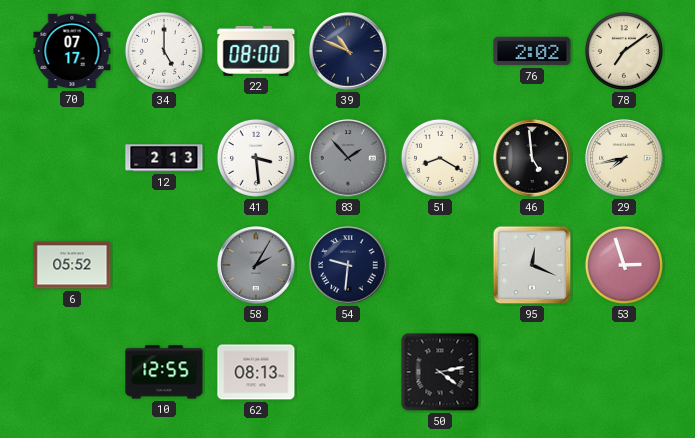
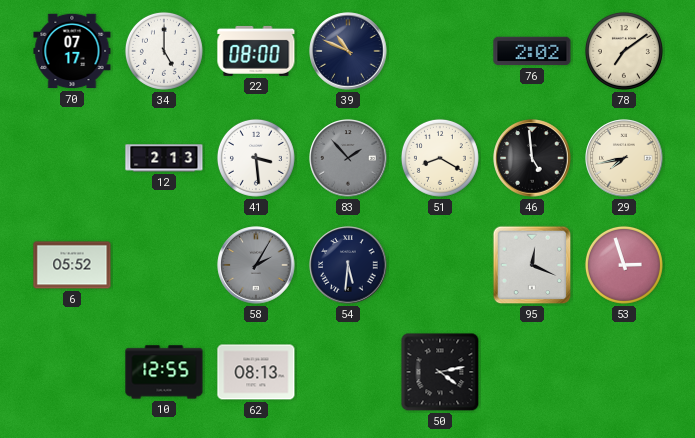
54: 9:31 -> 5:31
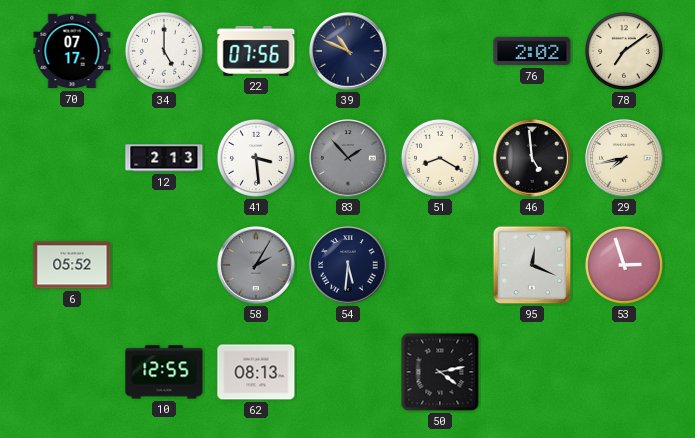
22: 08:00 -> 07:56
